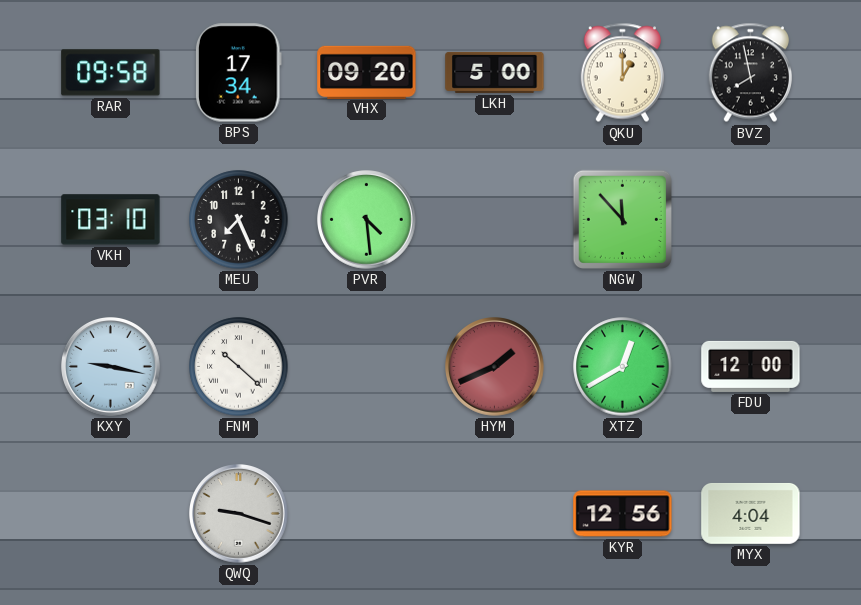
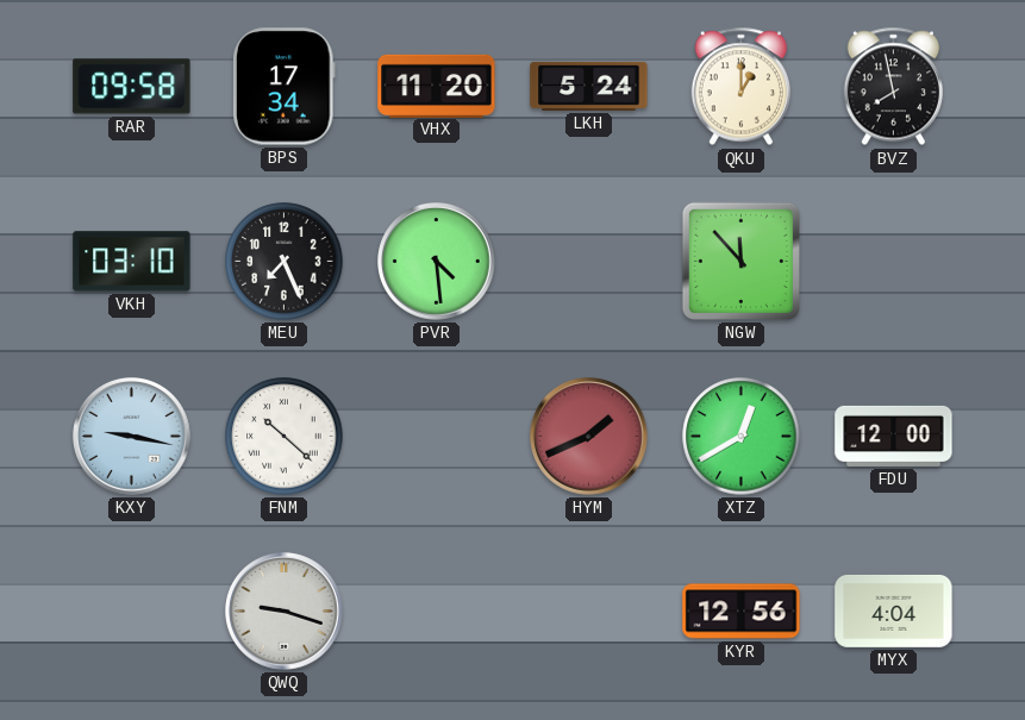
VHX: 09:20 -> 11:20
LKH: 5:00 -> 5:24
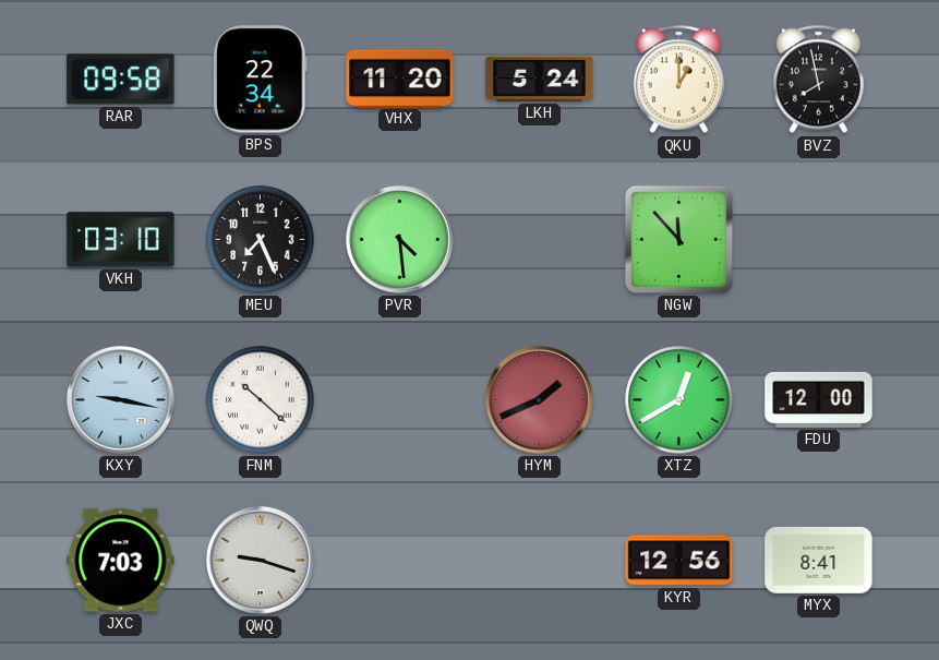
BPS: 17:34 -> 22:34
JXC: none -> 7:03
MYX: 4:04 -> 8:41
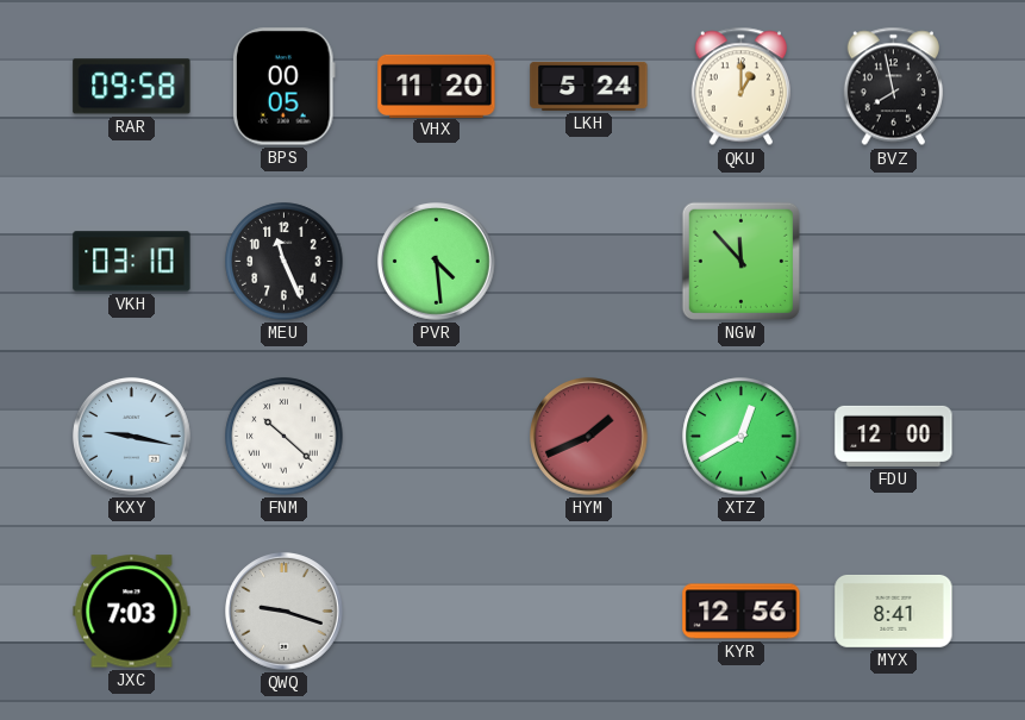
BPS: 22:34 -> 00:05
MEU: 7:26 -> 11:26
